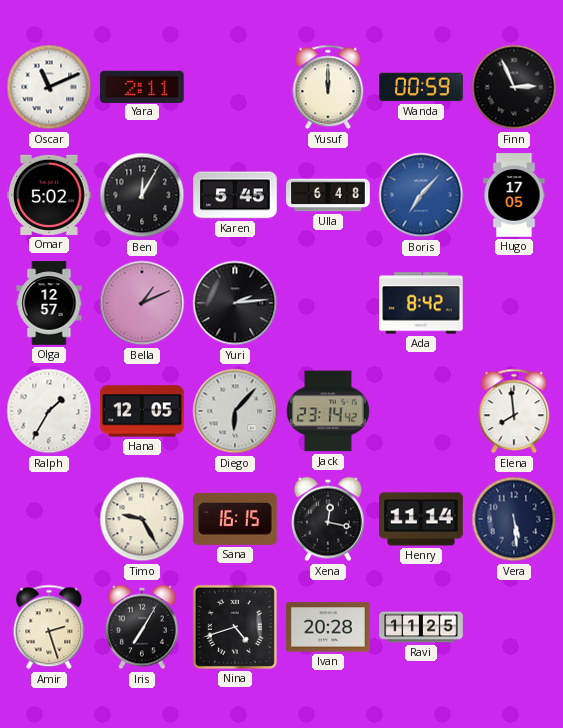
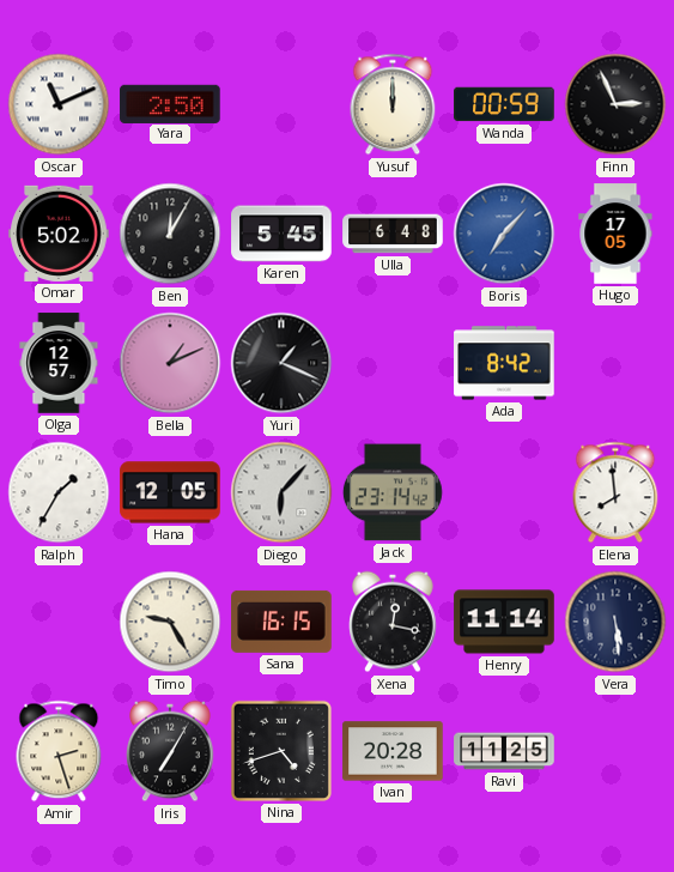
Yara: 2:11 -> 2:50
Yuri: 2:14 -> 1:19
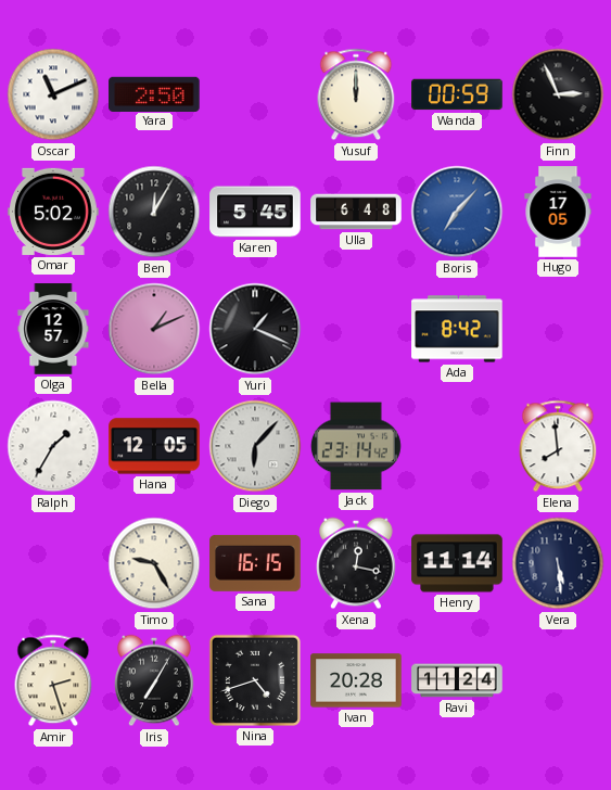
Ravi: 11:25 -> 11:24
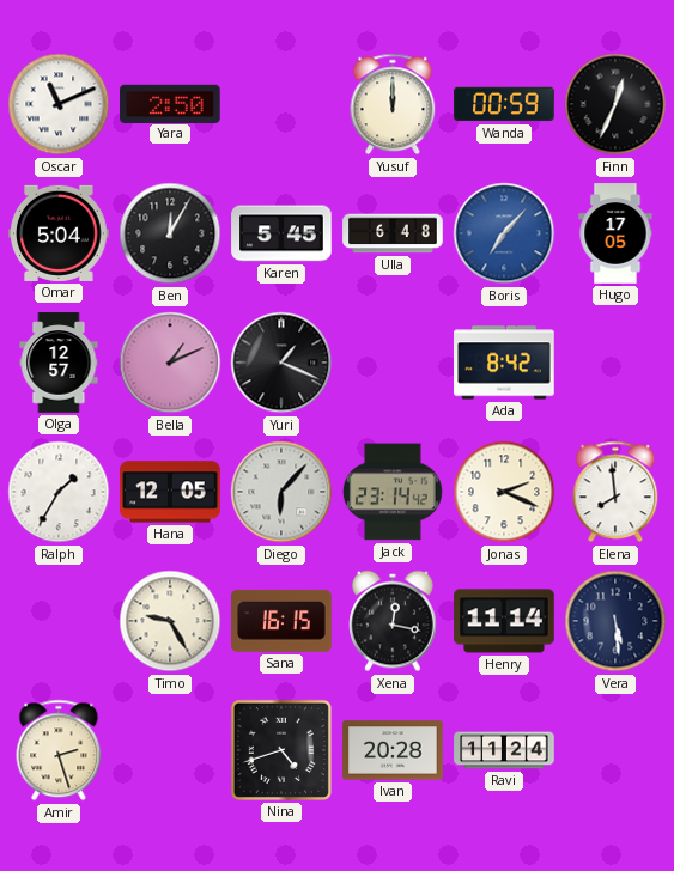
Finn: 2:56 -> 12:34
Omar: 5:02 -> 5:04
Jonas: none -> 2:19
Iris: 7:05 -> none
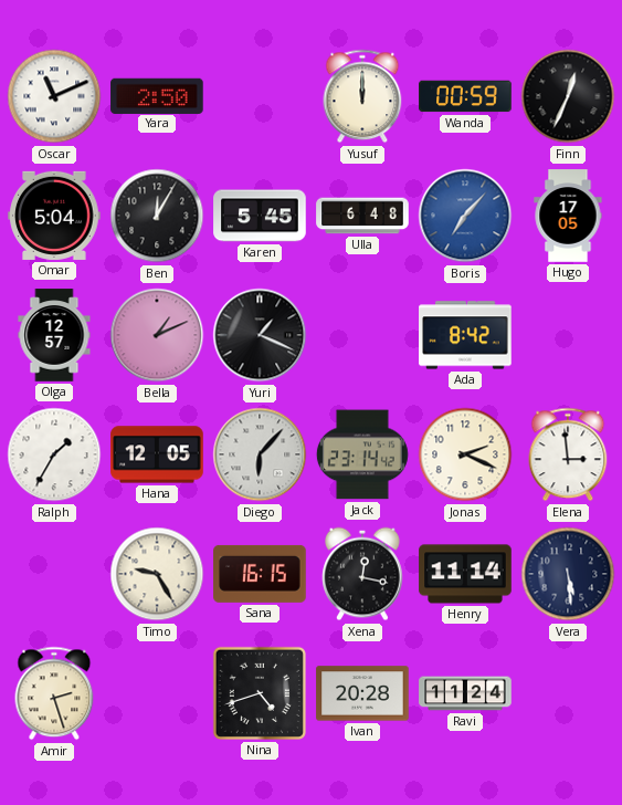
Elena: 7:59 -> 2:59
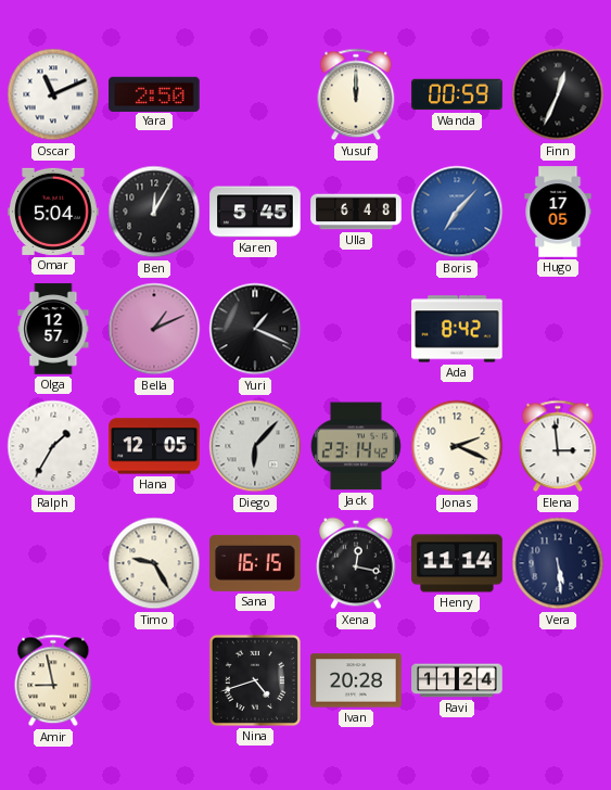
Amir: 2:27 -> 8:58
